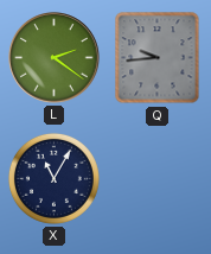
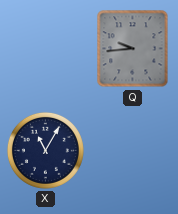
L: 2:21 -> none
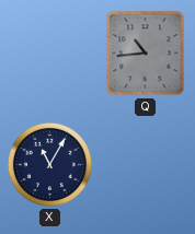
Q: 9:44 -> 10:44
